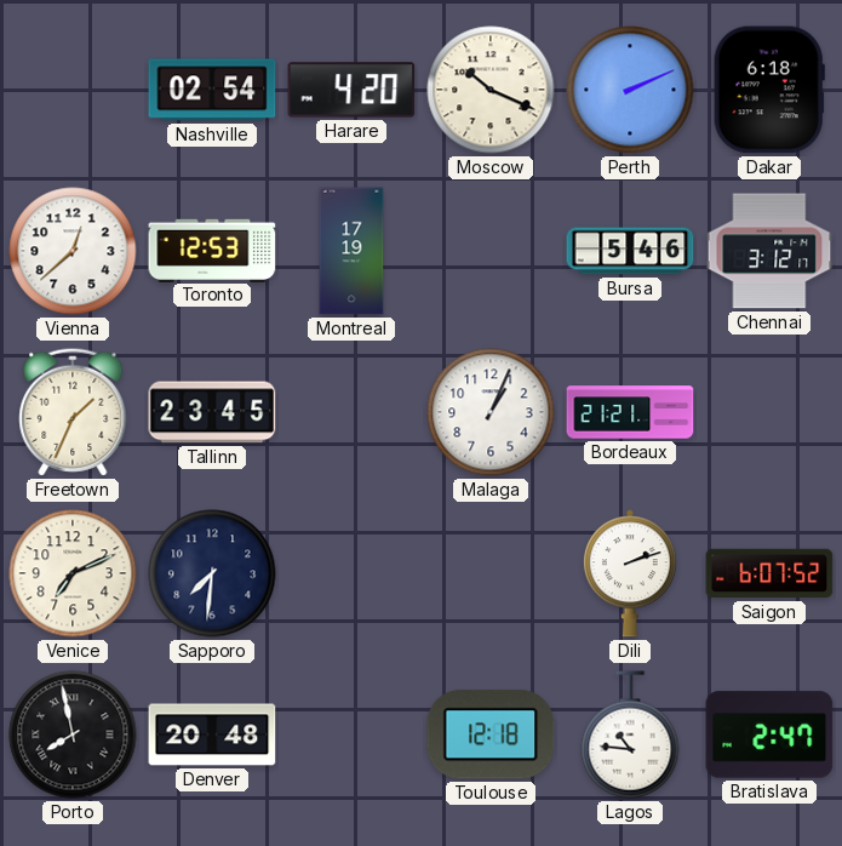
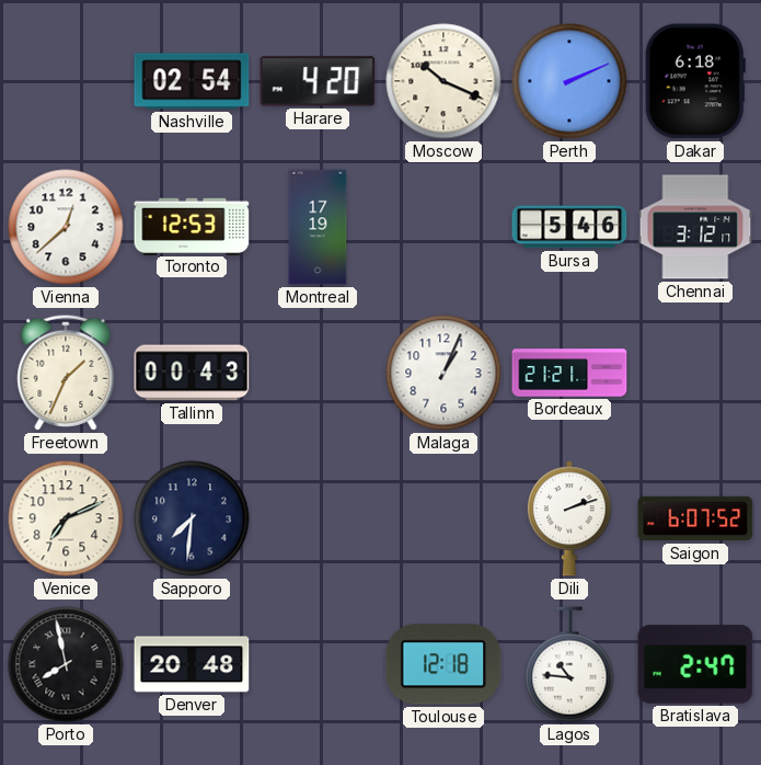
Tallinn: 23:45 -> 00:43
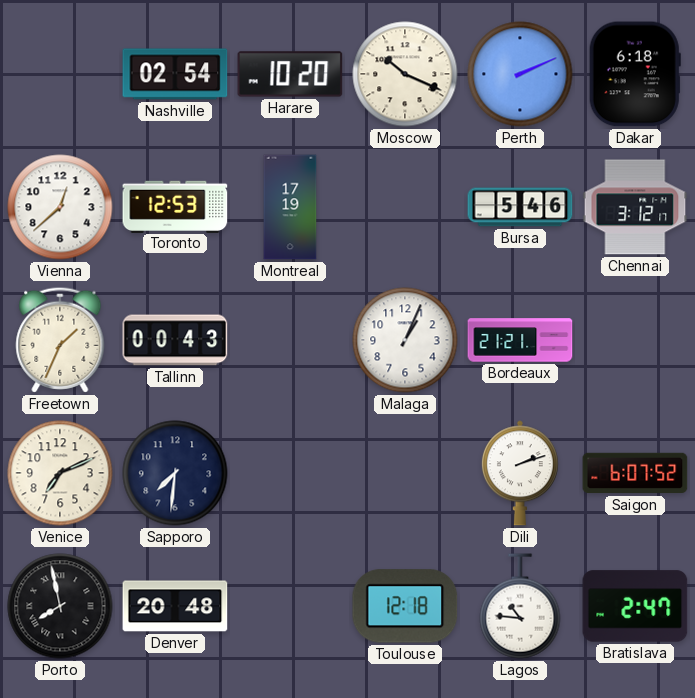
Harare: 4:20 -> 10:20
